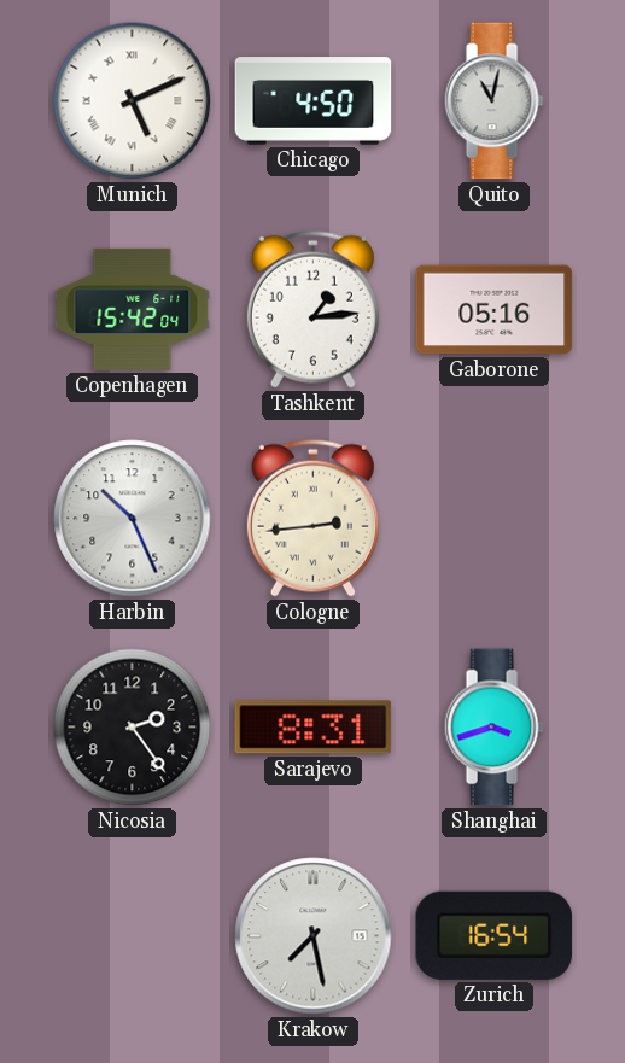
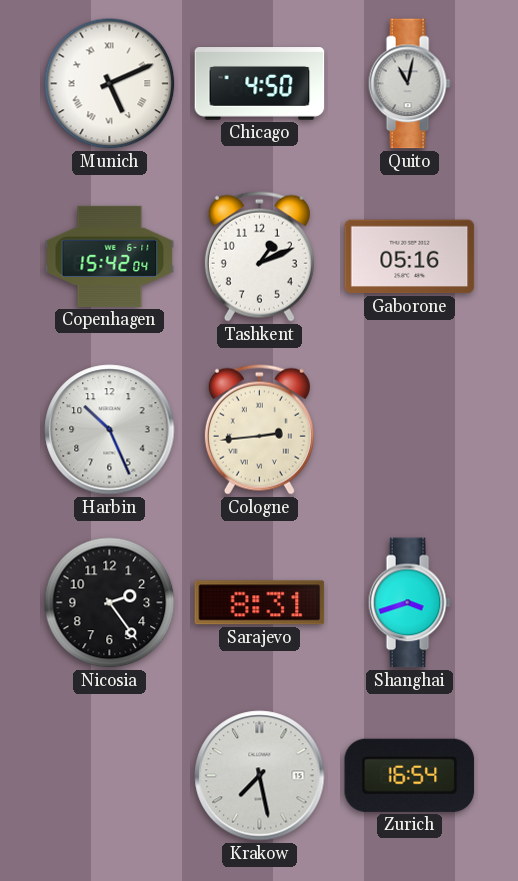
Tashkent: 1:14 -> 1:11
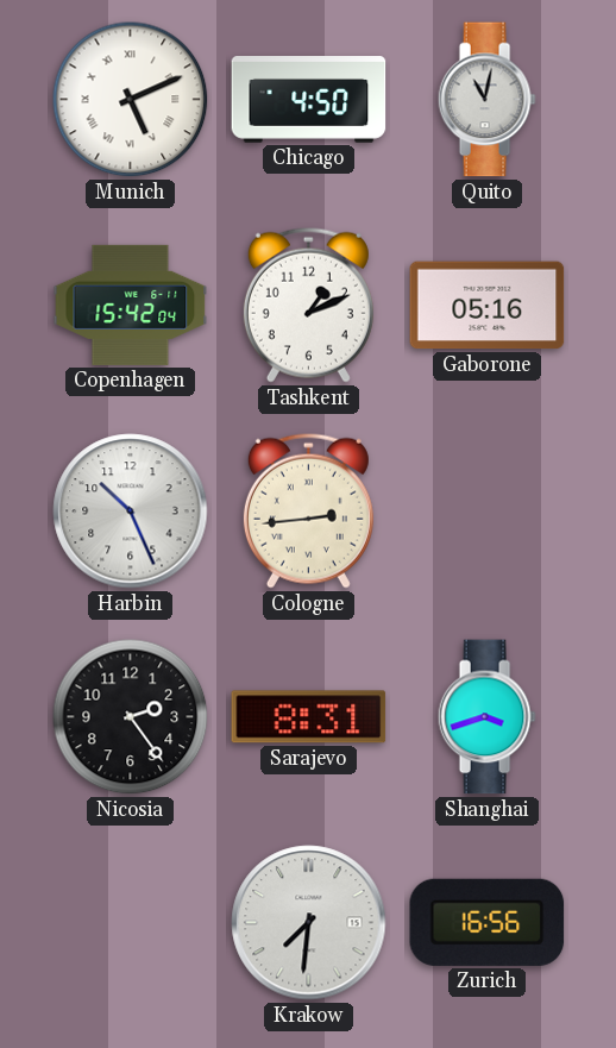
Krakow: 7:28 -> 7:31
Zurich: 16:54 -> 16:56
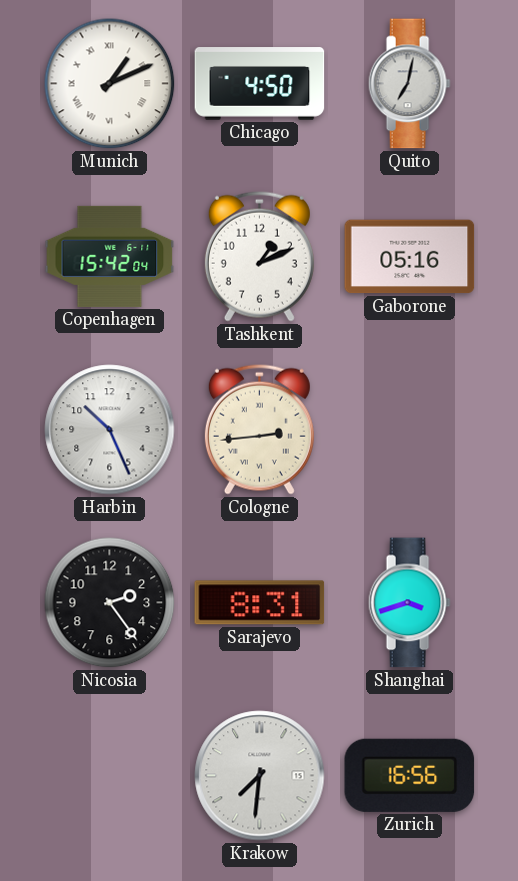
Munich: 5:11 -> 1:11
Quito: 11:02 -> 7:02
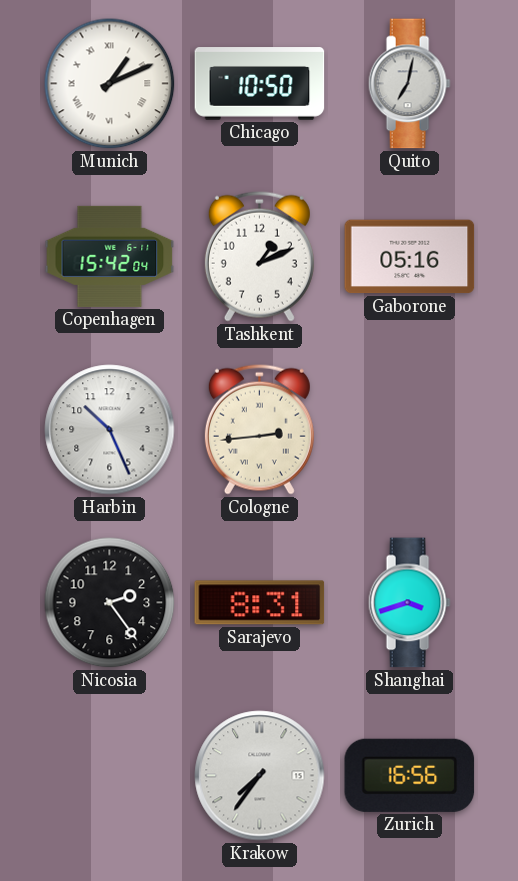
Chicago: 4:50 -> 10:50
Krakow: 7:31 -> 7:36
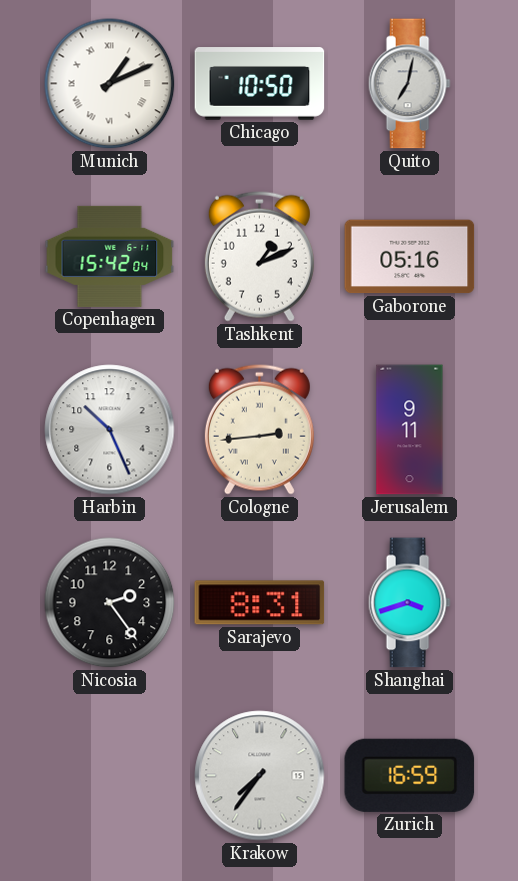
Jerusalem: none -> 9:11
Zurich: 16:56 -> 16:59
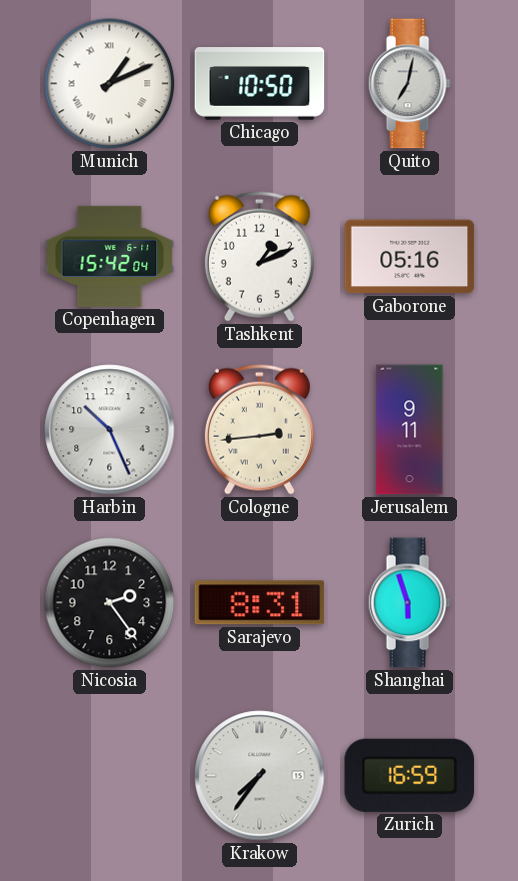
Shanghai: 3:42 -> 5:57
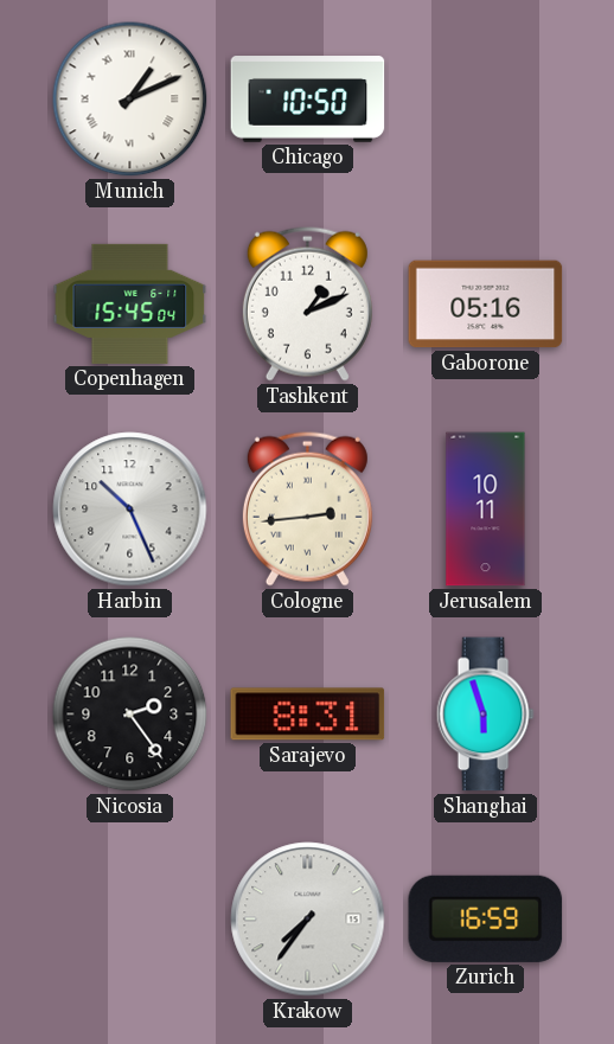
Quito: 7:02 -> none
Copenhagen: 15:42 -> 15:45
Jerusalem: 9:11 -> 10:11
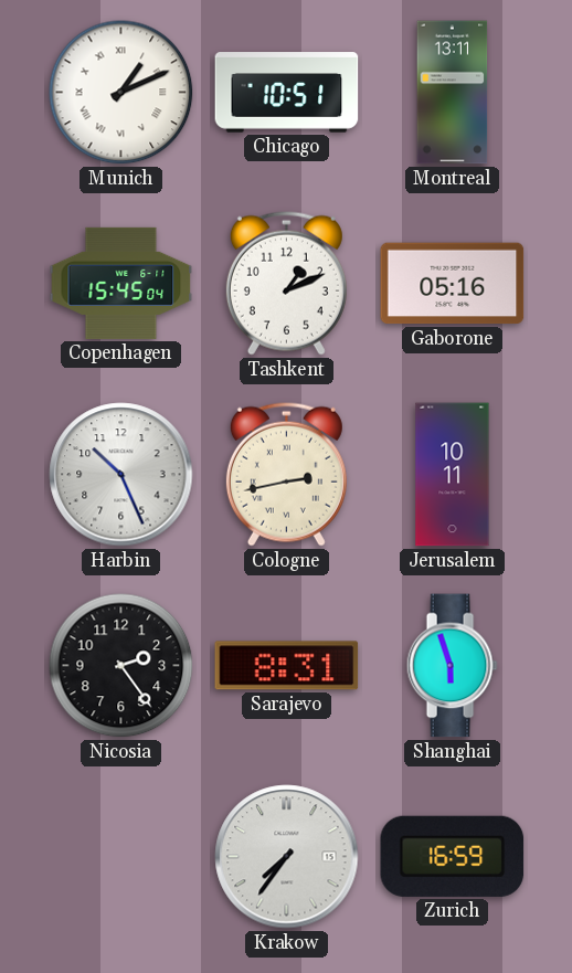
Chicago: 10:50 -> 10:51
Montreal: none -> 13:11
Cologne: 2:44 -> 2:43
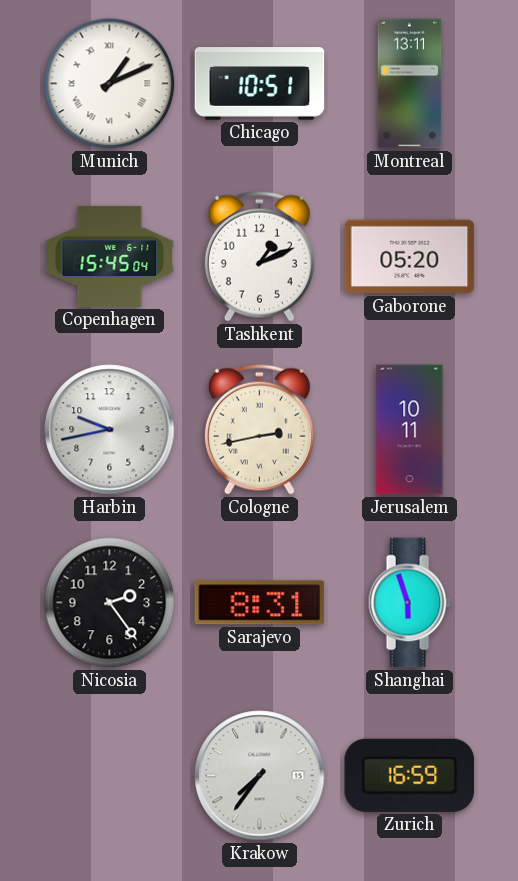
Gaborone: 05:16 -> 05:20
Harbin: 10:26 -> 9:43
